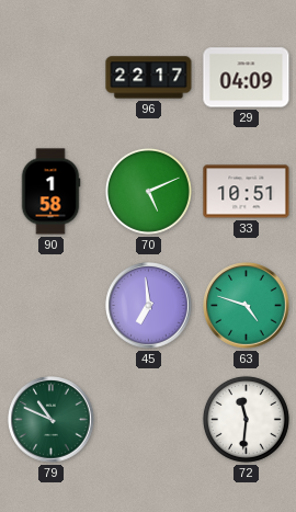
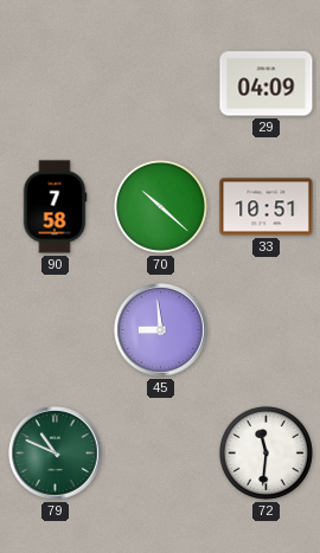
96: 22:17 -> none
90: 1:58 -> 7:58
70: 5:11 -> 10:22
45: 6:59 -> 8:59
63: 4:48 -> none
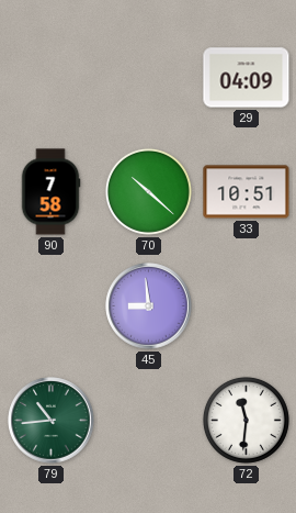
79: 10:49 -> 10:44
